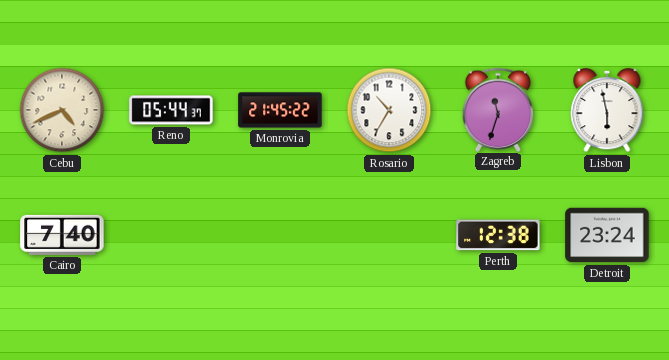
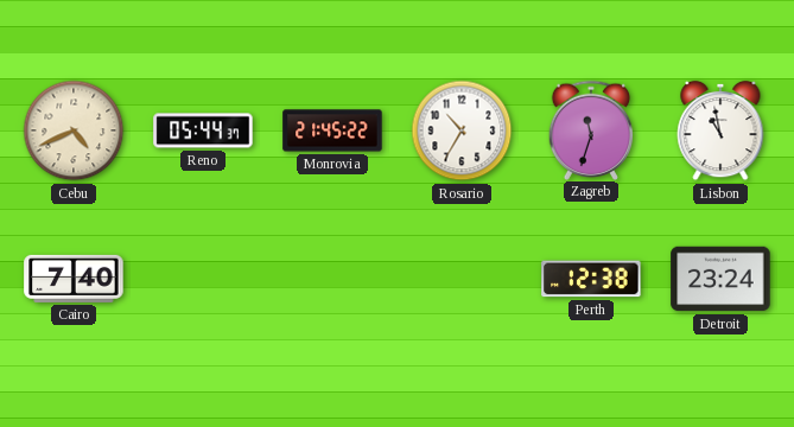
Lisbon: 5:58 -> 10:58
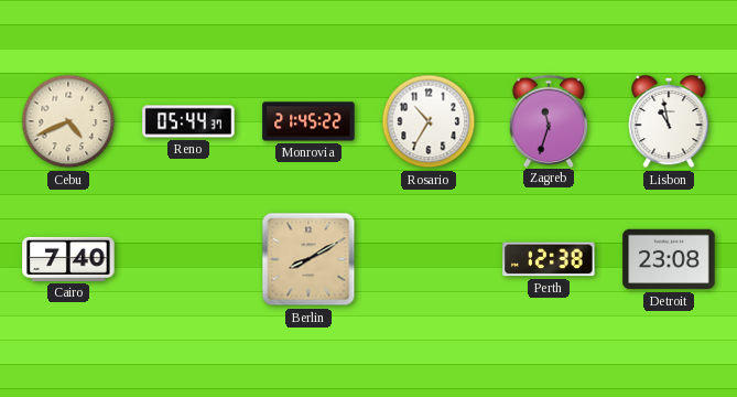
Berlin: none -> 8:10
Detroit: 23:24 -> 23:08
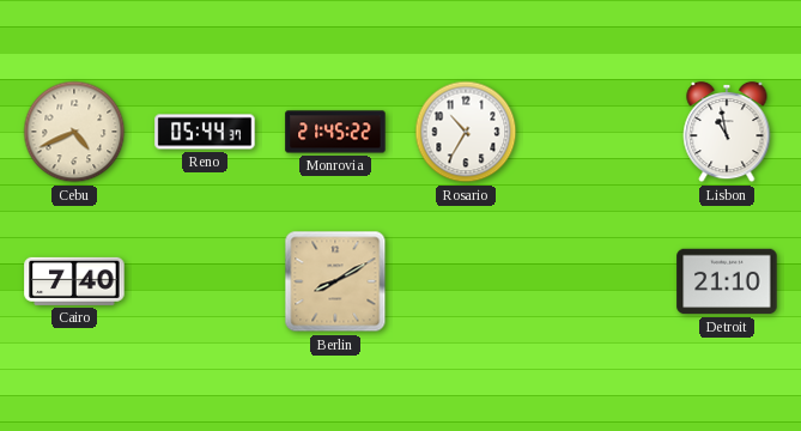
Zagreb: 11:33 -> none
Perth: 12:38 -> none
Detroit: 23:08 -> 21:10
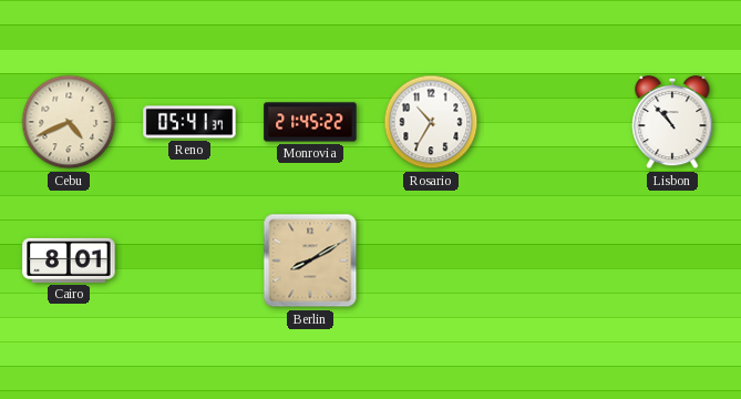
Reno: 05:44 -> 05:41
Lisbon: 10:58 -> 10:53
Cairo: 7:40 -> 8:01
Detroit: 21:10 -> none
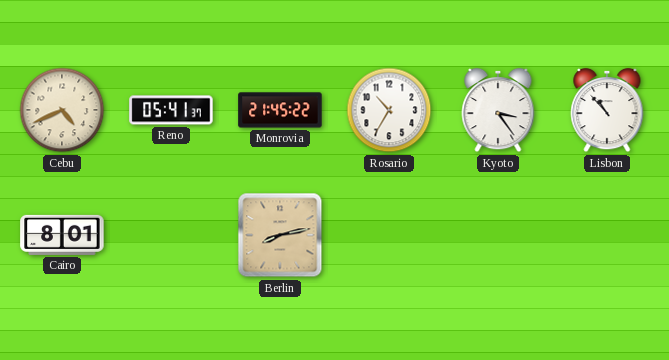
Kyoto: none -> 3:24
Berlin: 8:10 -> 8:13
